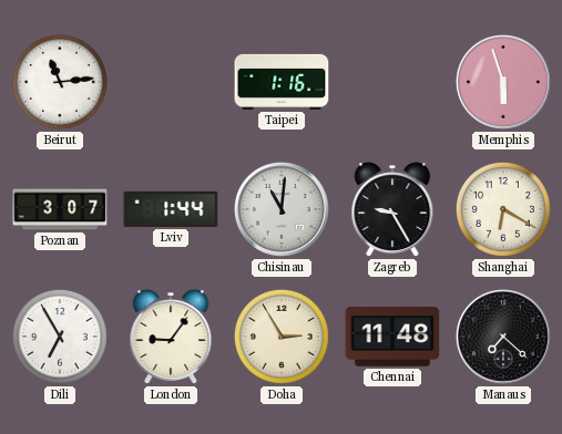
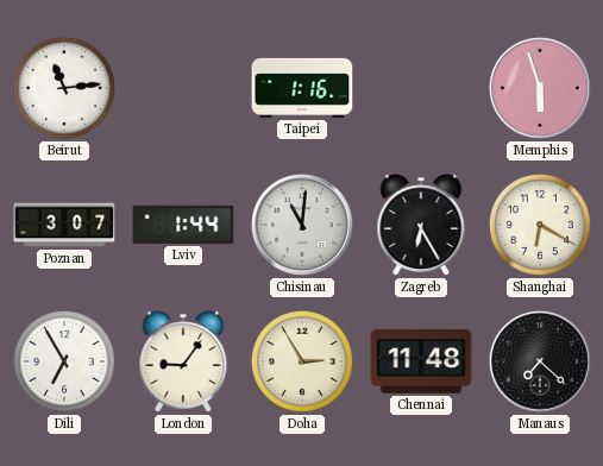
Zagreb: 9:25 -> 6:25
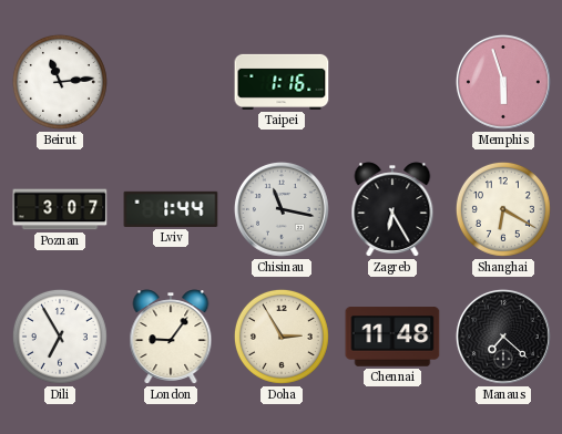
Chisinau: 11:01 -> 11:17
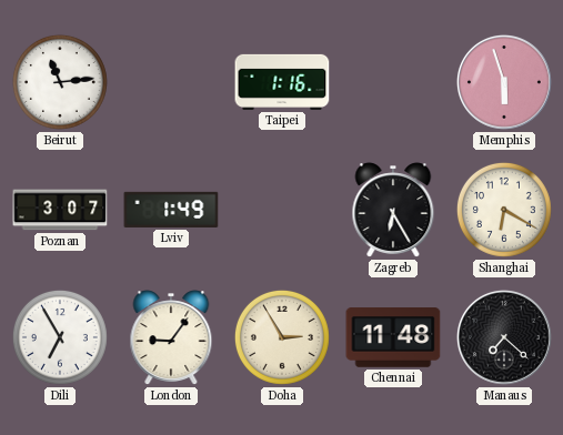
Lviv: 1:44 -> 1:49
Chisinau: 11:17 -> none
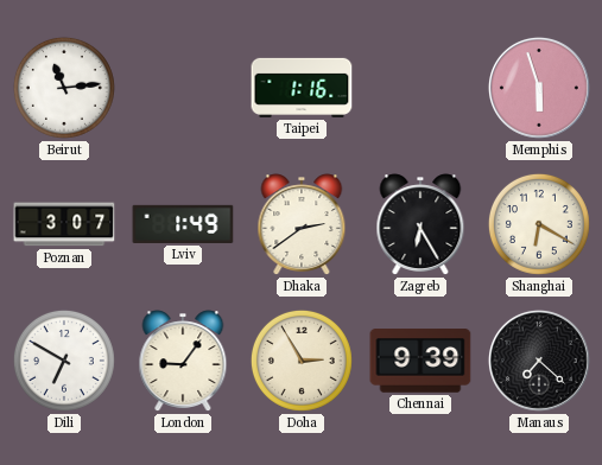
Dhaka: none -> 2:39
Dili: 6:55 -> 6:50
Chennai: 11:48 -> 9:39
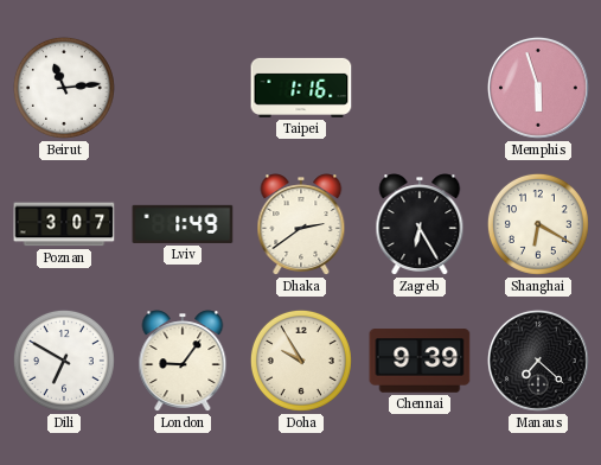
Doha: 2:55 -> 9:55
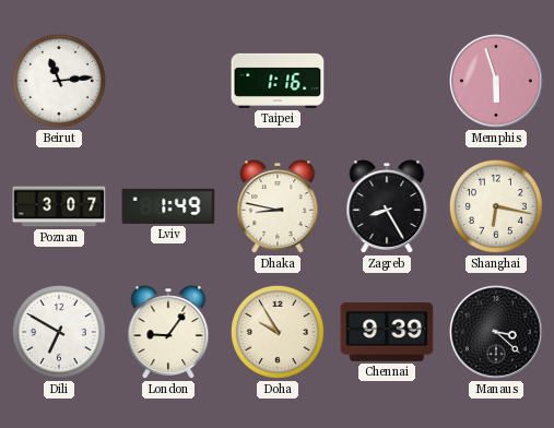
Dhaka: 2:39 -> 8:47
Zagreb: 6:25 -> 8:25
Shanghai: 6:20 -> 6:17
Manaus: 7:22 -> 3:22
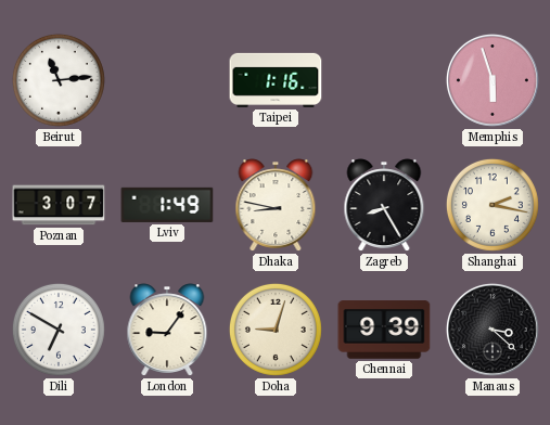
Shanghai: 6:17 -> 2:17
Doha: 9:55 -> 9:03
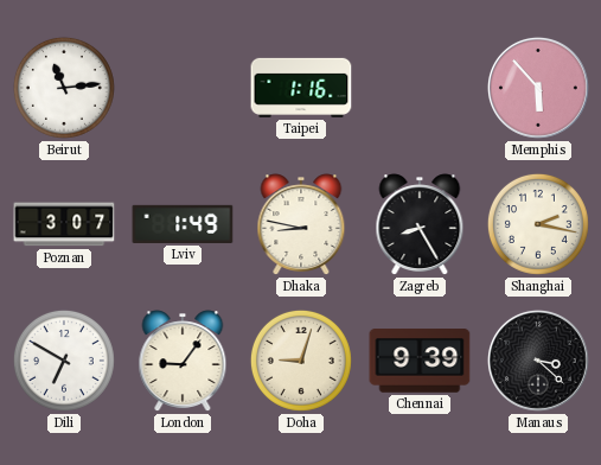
Memphis: 5:57 -> 5:53
